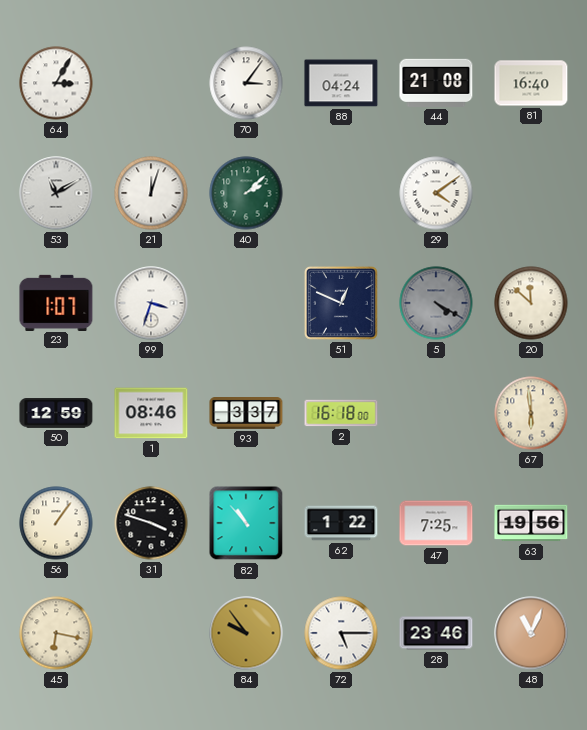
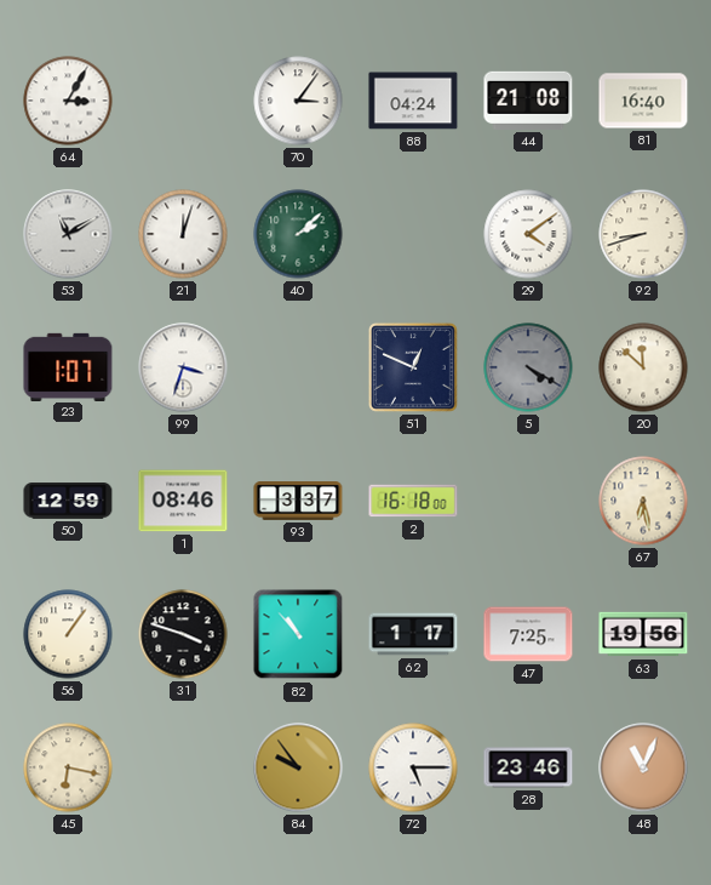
92: none -> 8:42
67: 5:59 -> 6:28
62: 1:22 -> 1:17
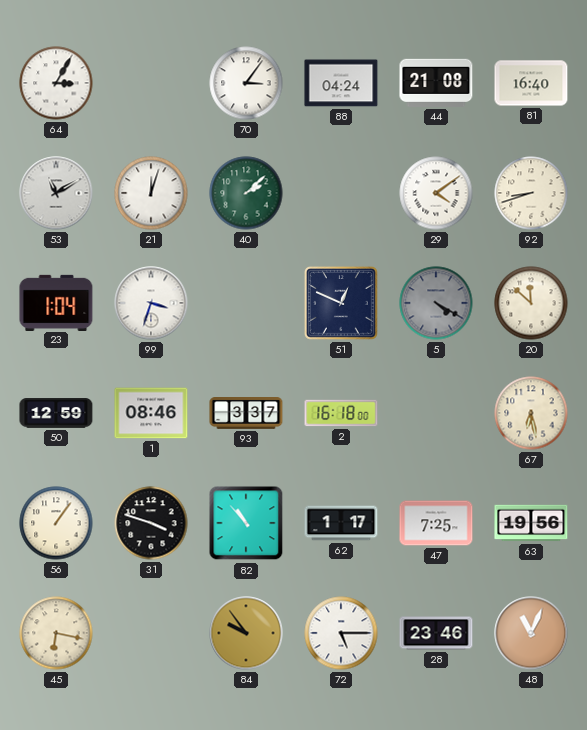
23: 1:07 -> 1:04
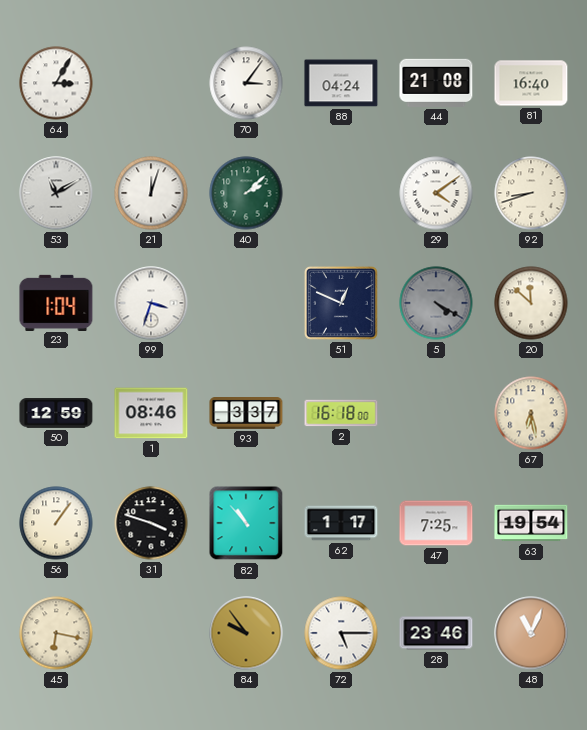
63: 19:56 -> 19:54
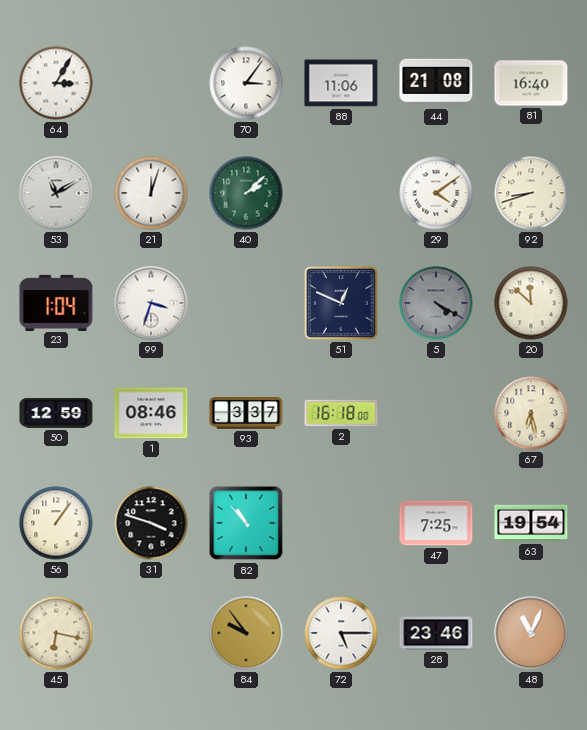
88: 04:24 -> 11:06
62: 1:17 -> none
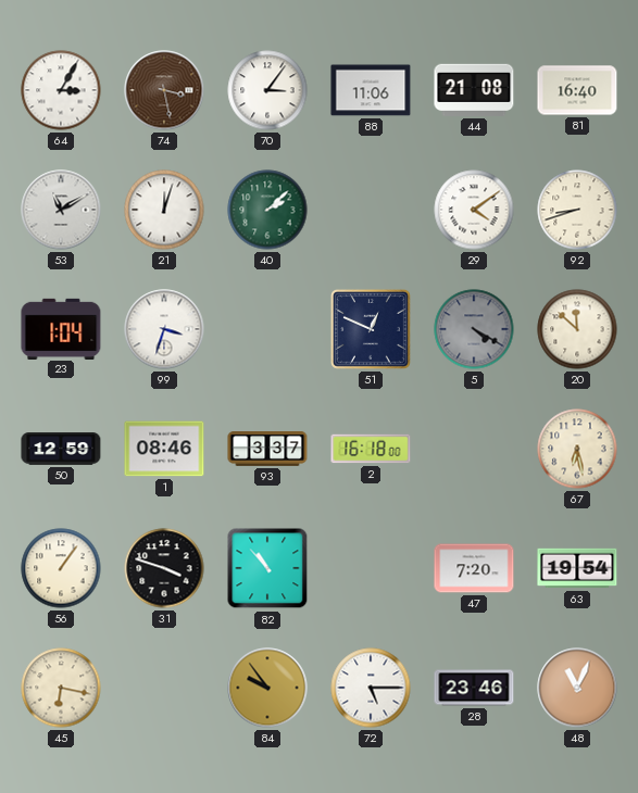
74: none -> 3:28
47: 7:25 -> 7:20
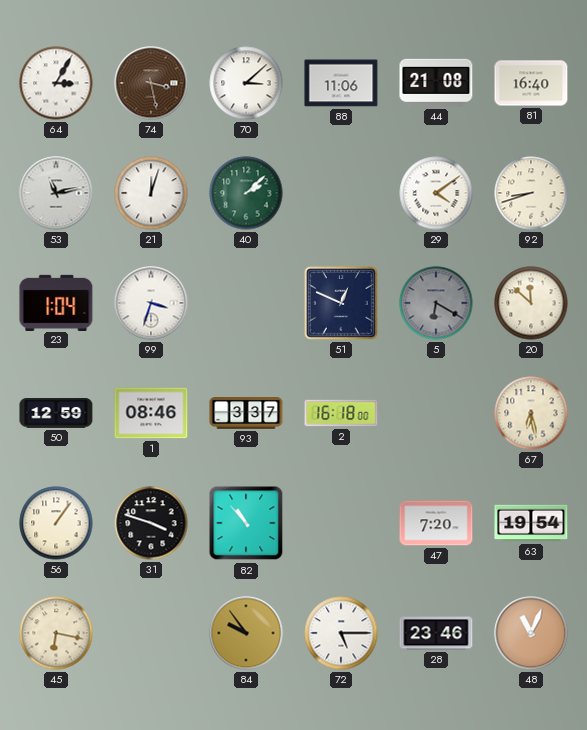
70: 3:06 -> 3:08
53: 11:10 -> 11:13
5: 4:20 -> 6:20
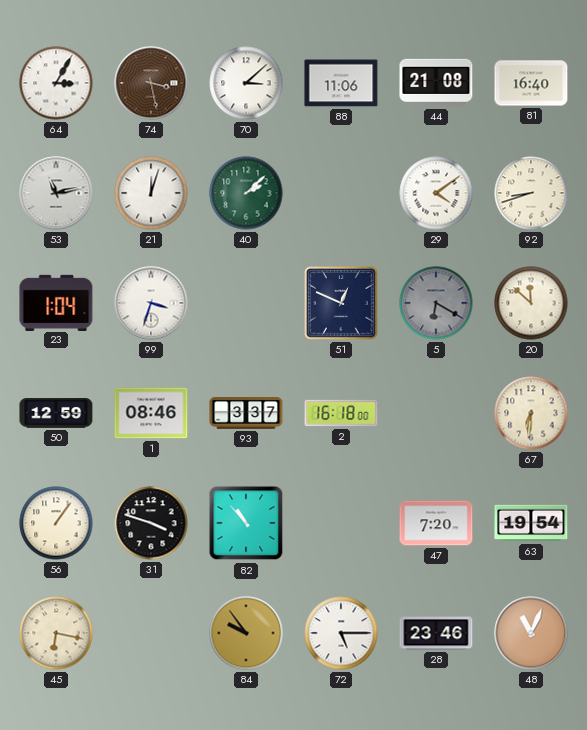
67: 6:28 -> 6:31
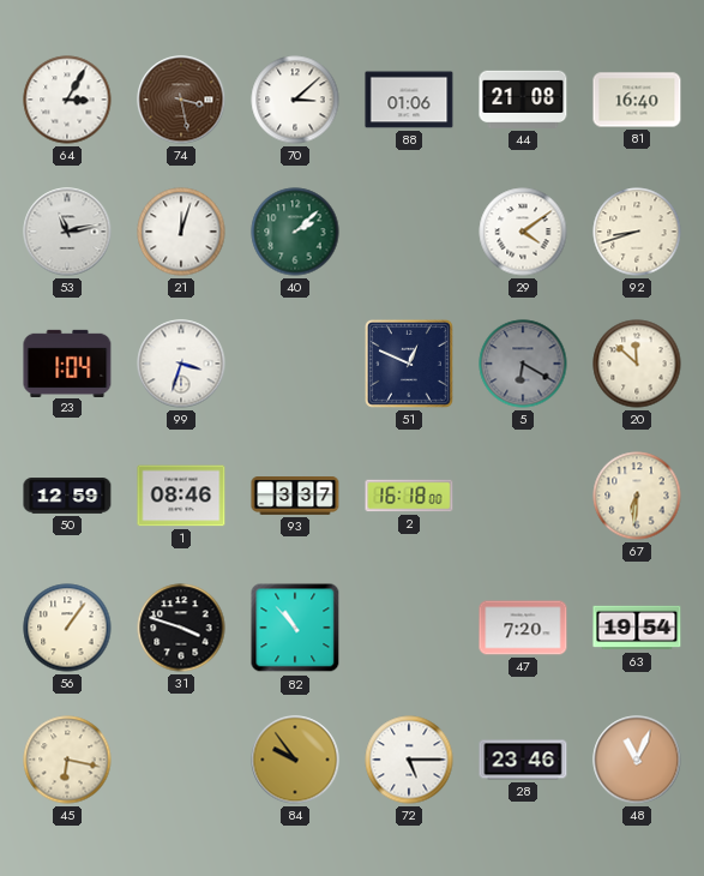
88: 11:06 -> 01:06
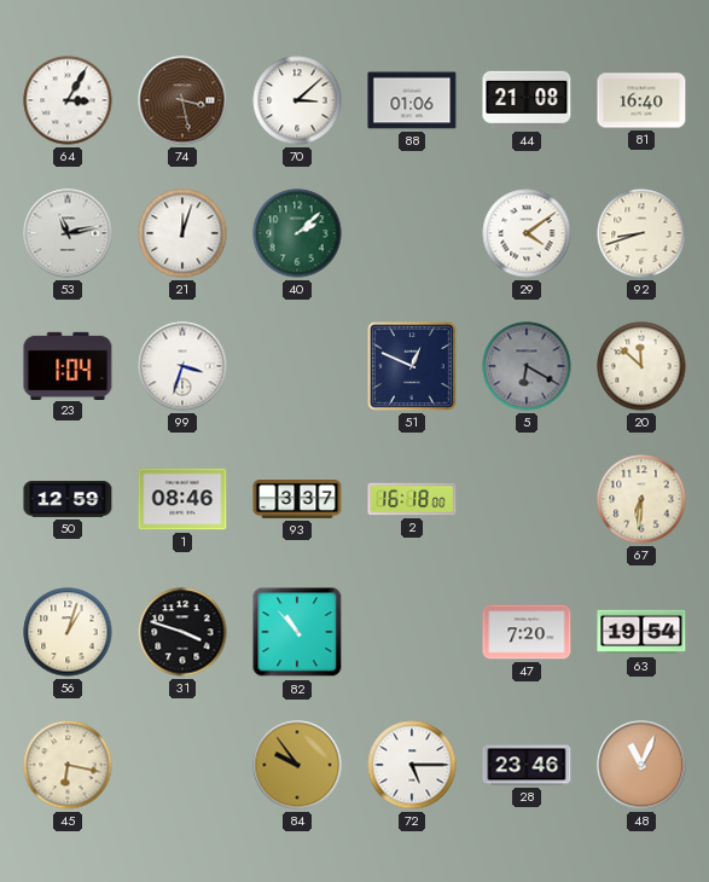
56: 1:06 -> 1:03
